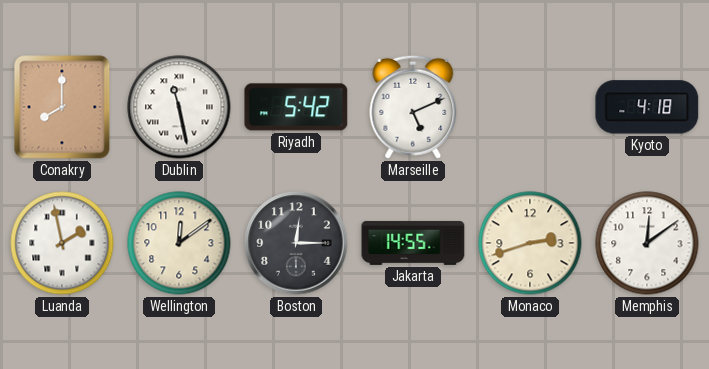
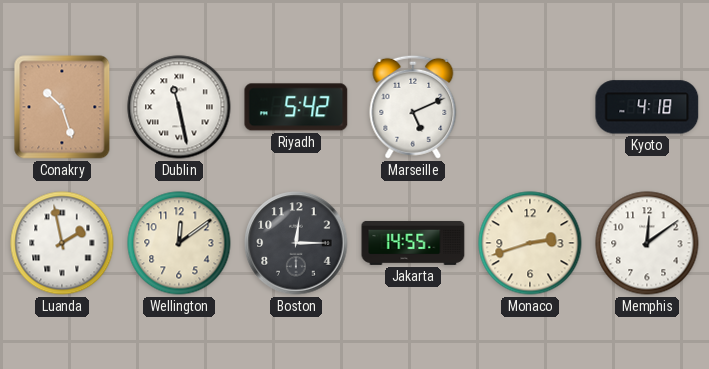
Conakry: 8:00 -> 10:27
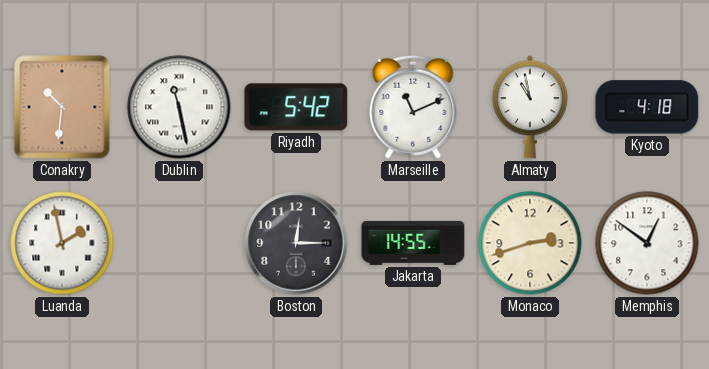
Conakry: 10:27 -> 10:31
Marseille: 5:11 -> 11:11
Almaty: none -> 10:58
Wellington: 12:09 -> none
Memphis: 12:09 -> 12:51
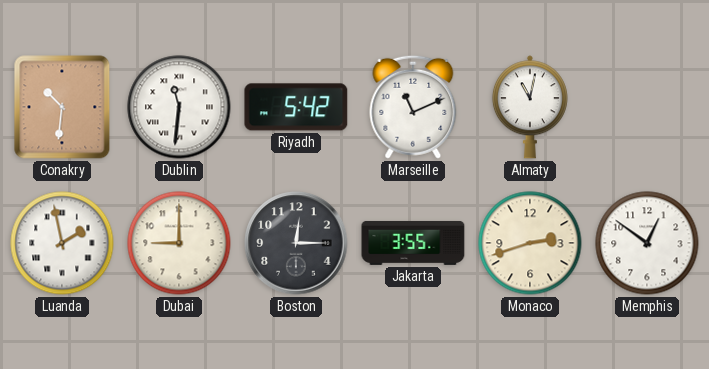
Dublin: 11:28 -> 11:31
Almaty: 10:58 -> 11:02
Kyoto: 4:18 -> none
Dubai: none -> 9:00
Jakarta: 14:55 -> 3:55
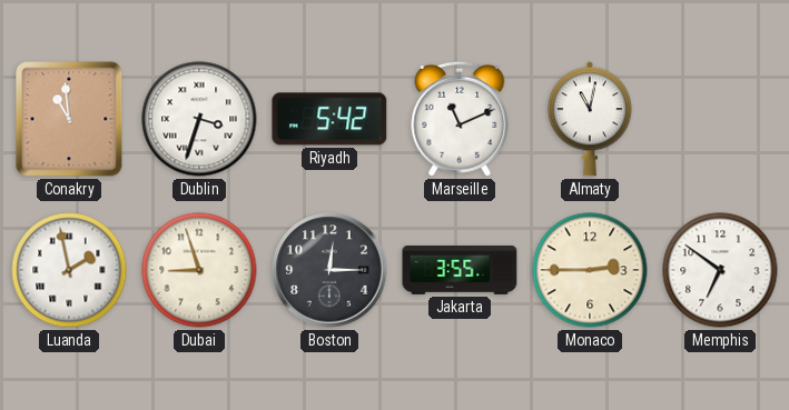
Conakry: 10:31 -> 10:59
Dublin: 11:31 -> 3:33
Dubai: 9:00 -> 8:57
Monaco: 2:42 -> 2:45
Memphis: 12:51 -> 6:51
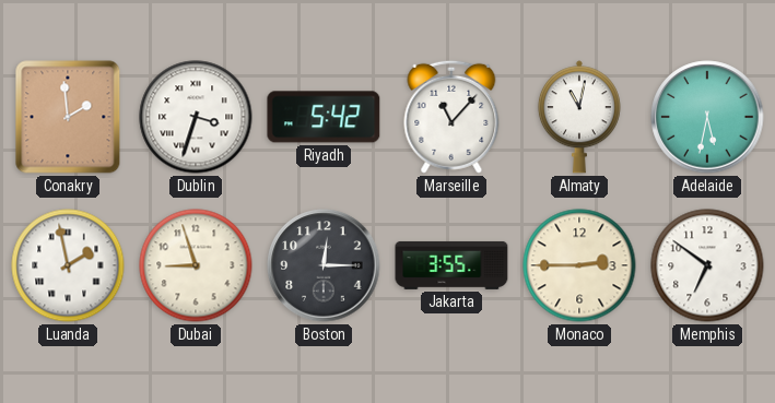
Conakry: 10:59 -> 1:59
Marseille: 11:11 -> 11:07
Adelaide: none -> 5:32
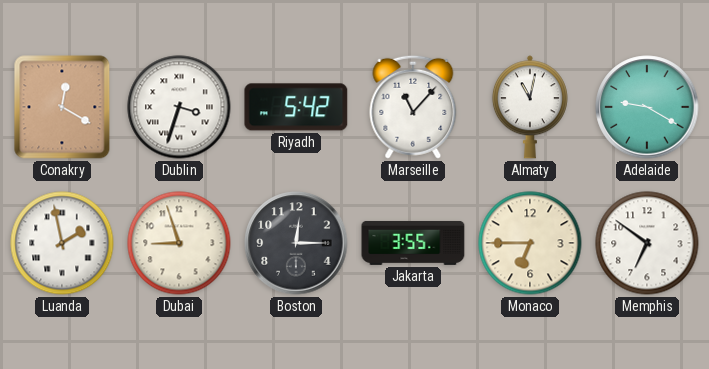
Conakry: 1:59 -> 12:20
Adelaide: 5:32 -> 9:20
Monaco: 2:45 -> 6:45
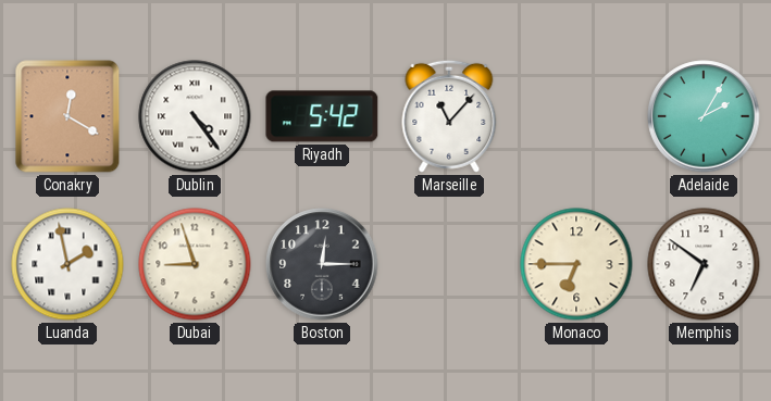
Dublin: 3:33 -> 4:24
Almaty: 11:02 -> none
Adelaide: 9:20 -> 2:05
Jakarta: 3:55 -> none
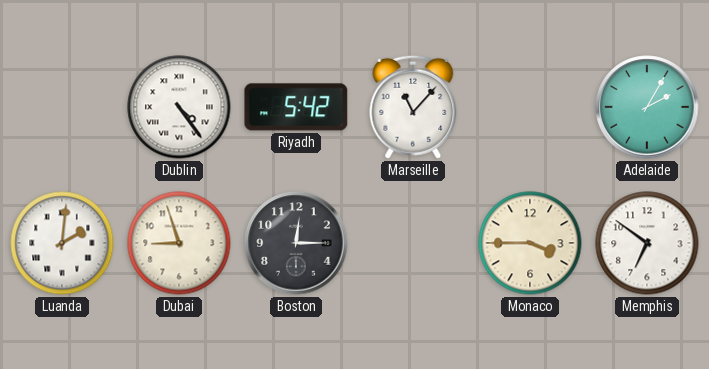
Conakry: 12:20 -> none
Luanda: 1:58 -> 2:01
Monaco: 6:45 -> 3:45
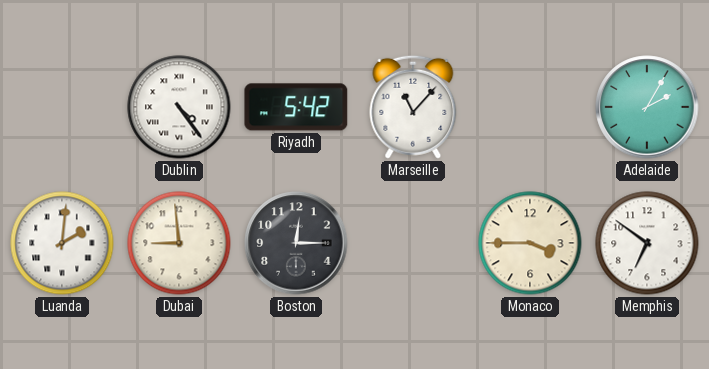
Dubai: 8:57 -> 8:59
